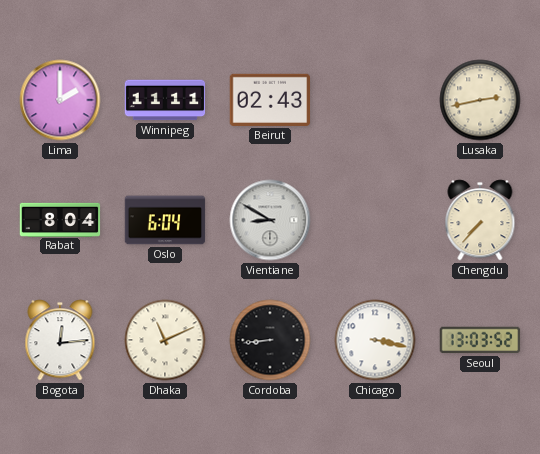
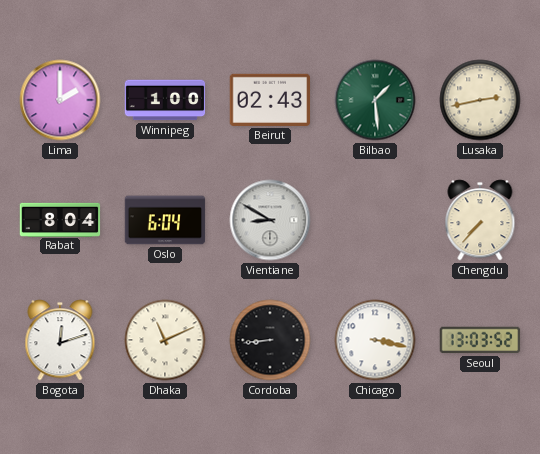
Winnipeg: 11:11 -> 1:00
Bilbao: none -> 1:29
Bogota: 12:14 -> 12:12
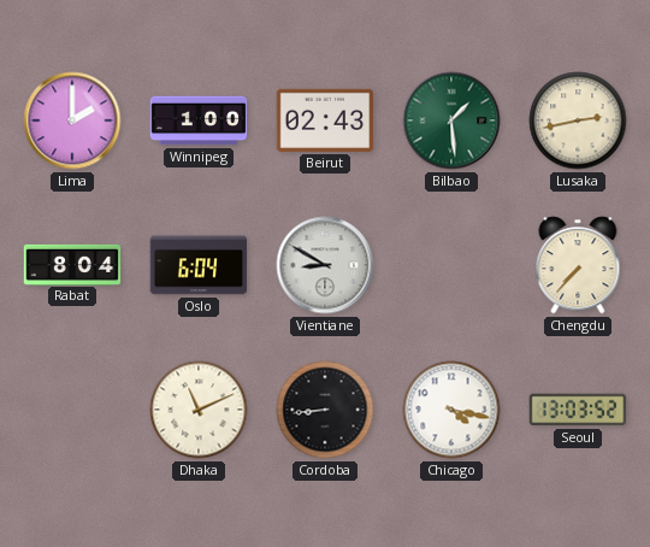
Bogota: 12:12 -> none
Chicago: 3:17 -> 4:17
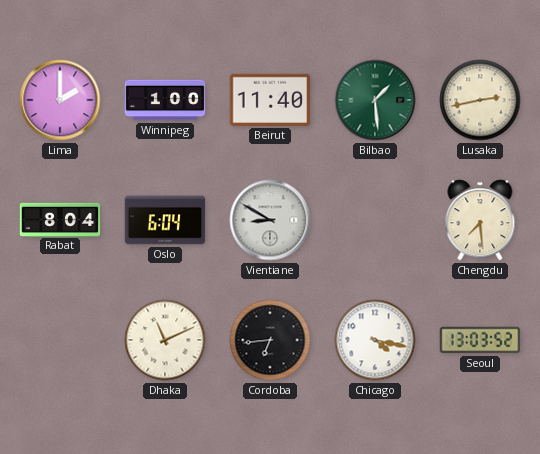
Beirut: 02:43 -> 11:40
Chengdu: 7:37 -> 7:29
Cordoba: 8:44 -> 6:44
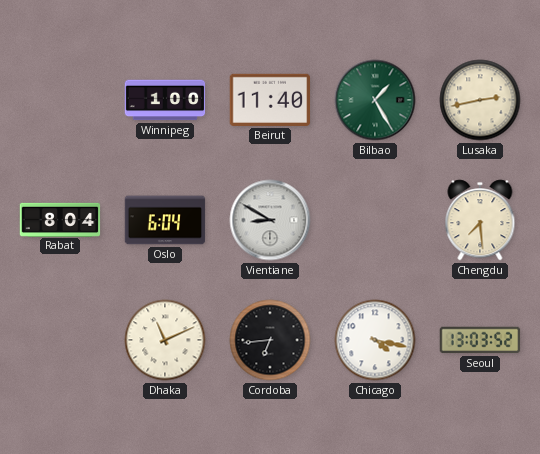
Lima: 2:00 -> none
Bilbao: 1:29 -> 1:25
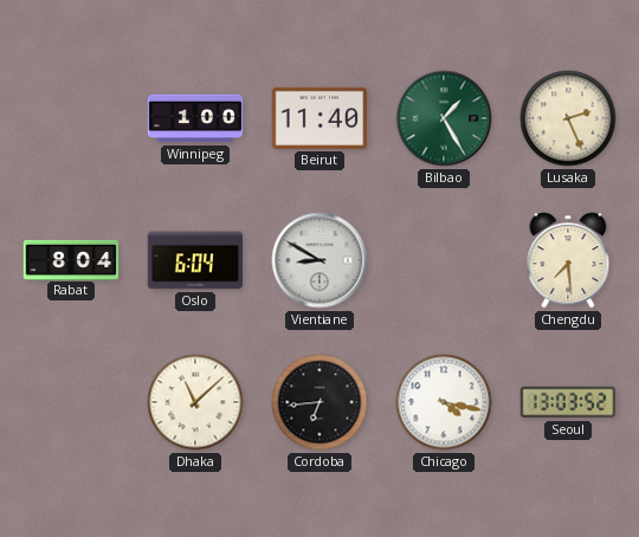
Lusaka: 2:43 -> 2:26
Dhaka: 11:11 -> 11:08
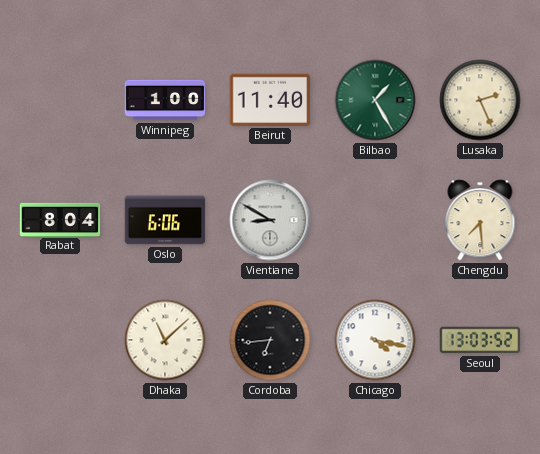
Oslo: 6:04 -> 6:06
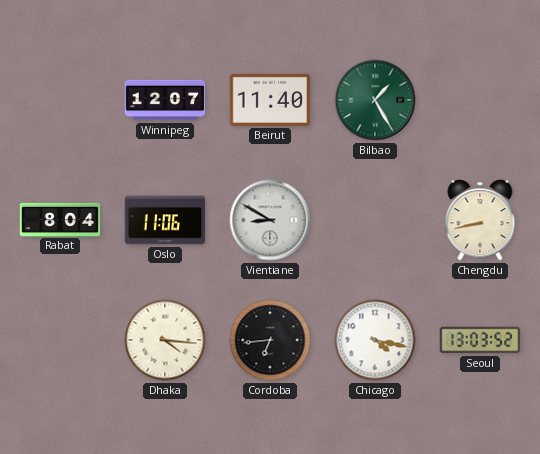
Winnipeg: 1:00 -> 12:07
Lusaka: 2:26 -> none
Oslo: 6:06 -> 11:06
Chengdu: 7:29 -> 8:43
Dhaka: 11:08 -> 4:16
